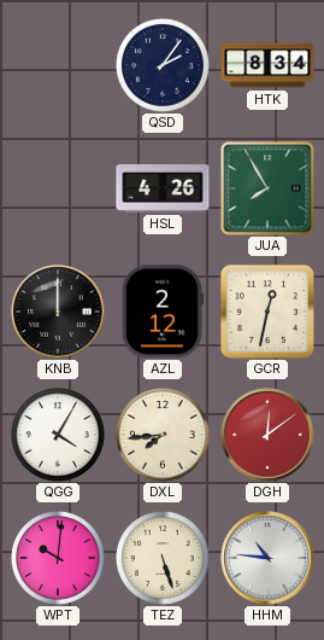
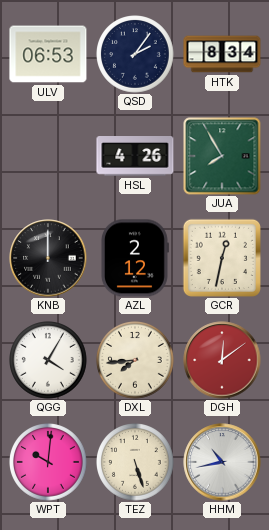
ULV: none -> 06:53
HHM: 10:46 -> 10:43
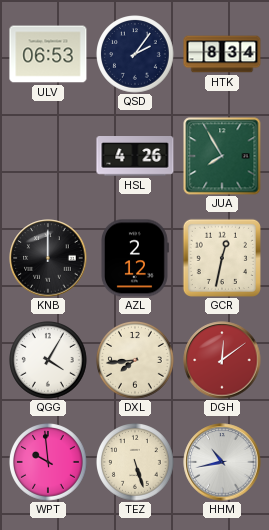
WPT: 10:01 -> 9:59
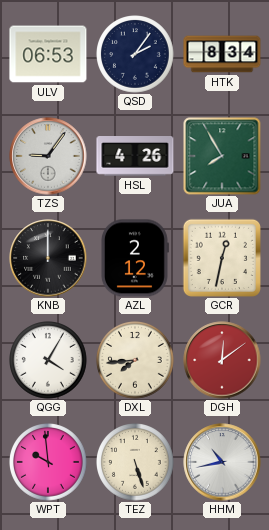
TZS: none -> 9:06
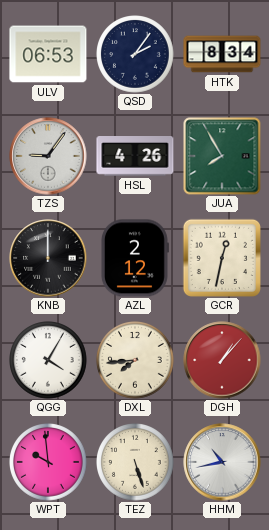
DGH: 12:09 -> 1:07
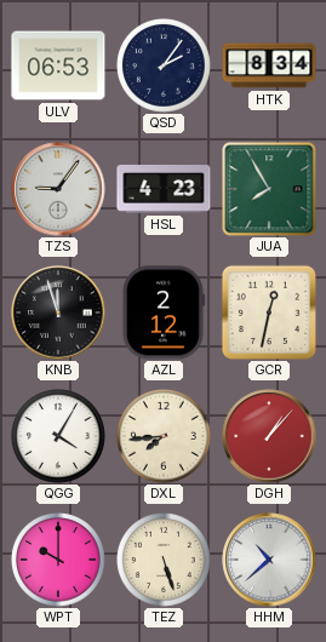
HSL: 4:26 -> 4:23
KNB: 12:00 -> 11:57
WPT: 9:59 -> 10:00
HHM: 10:43 -> 10:38
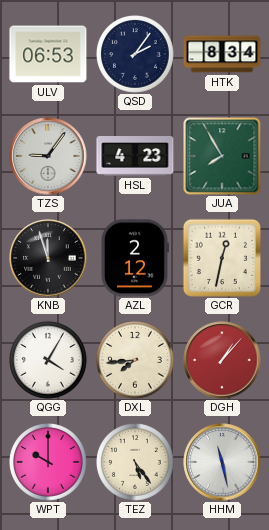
TEZ: 5:27 -> 5:24
HHM: 10:38 -> 11:28
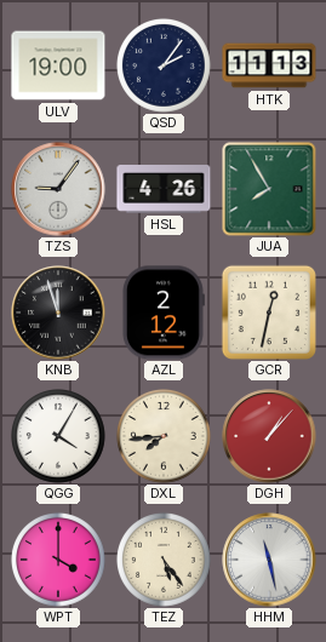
ULV: 06:53 -> 19:00
HTK: 8:34 -> 11:13
HSL: 4:23 -> 4:26
WPT: 10:00 -> 4:00
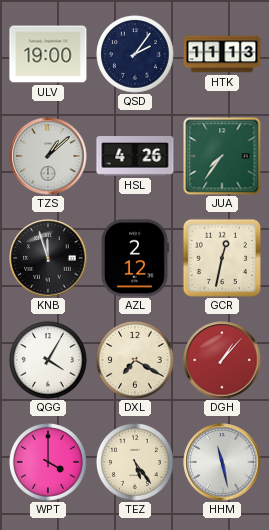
TZS: 9:06 -> 1:08
JUA: 7:55 -> 7:36
DXL: 7:44 -> 7:20
